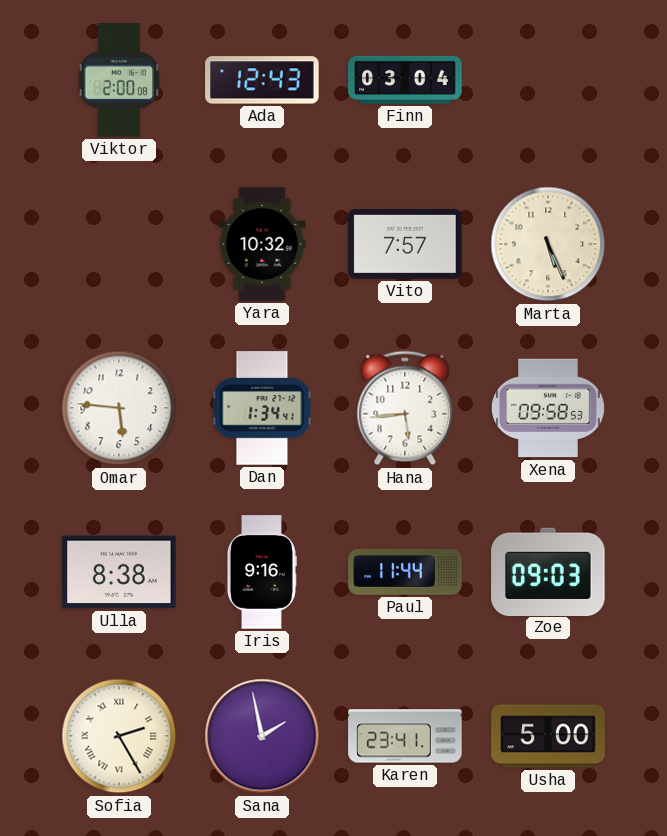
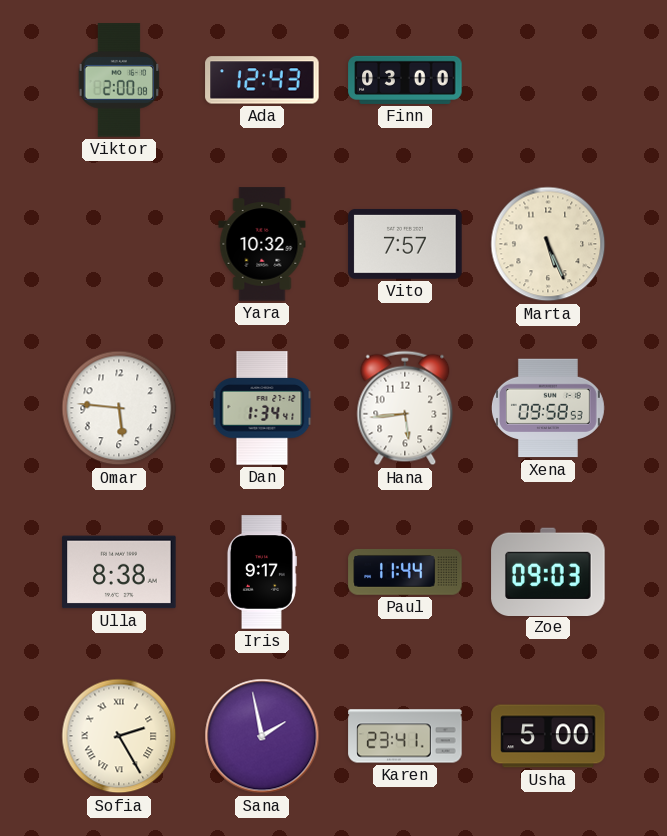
Finn: 03:04 -> 03:00
Iris: 9:16 -> 9:17
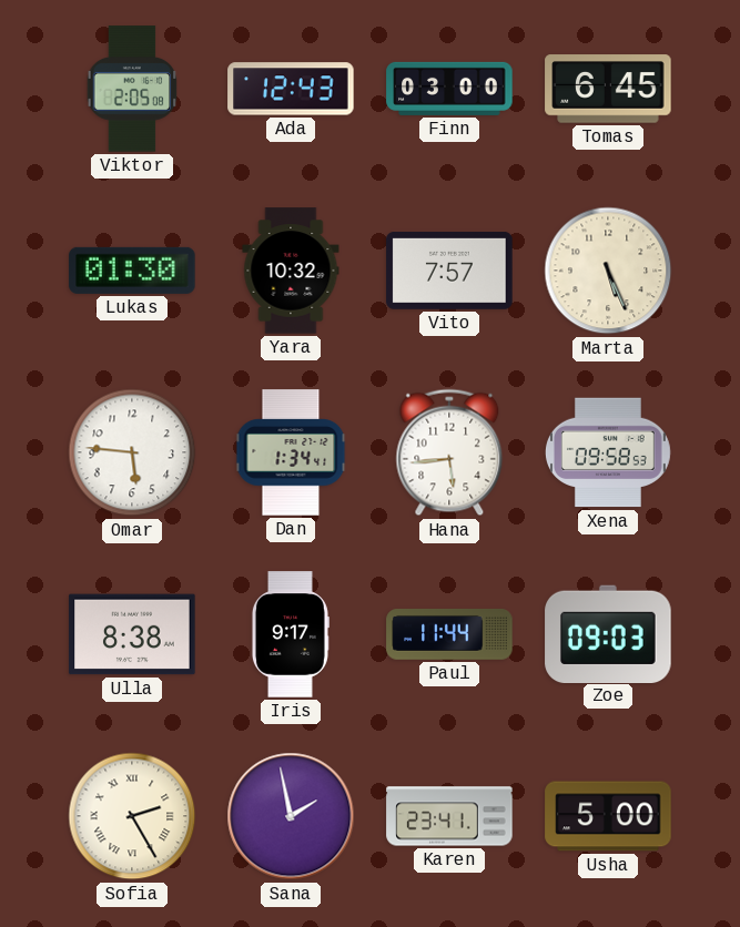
Viktor: 2:00 -> 2:05
Tomas: none -> 6:45
Lukas: none -> 01:30
